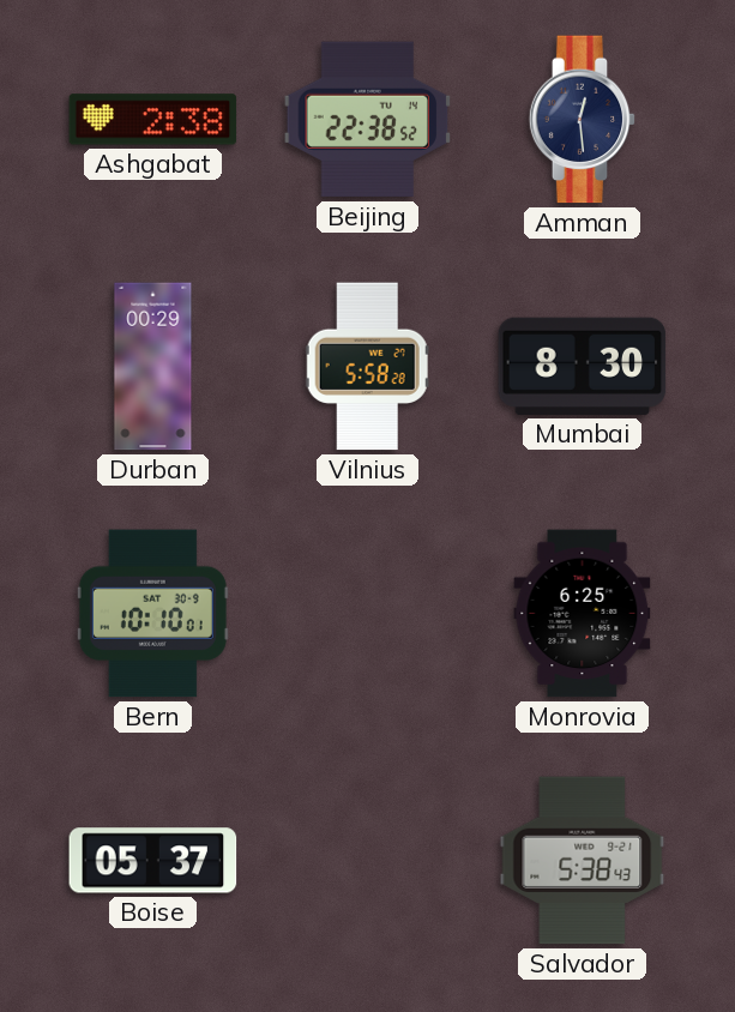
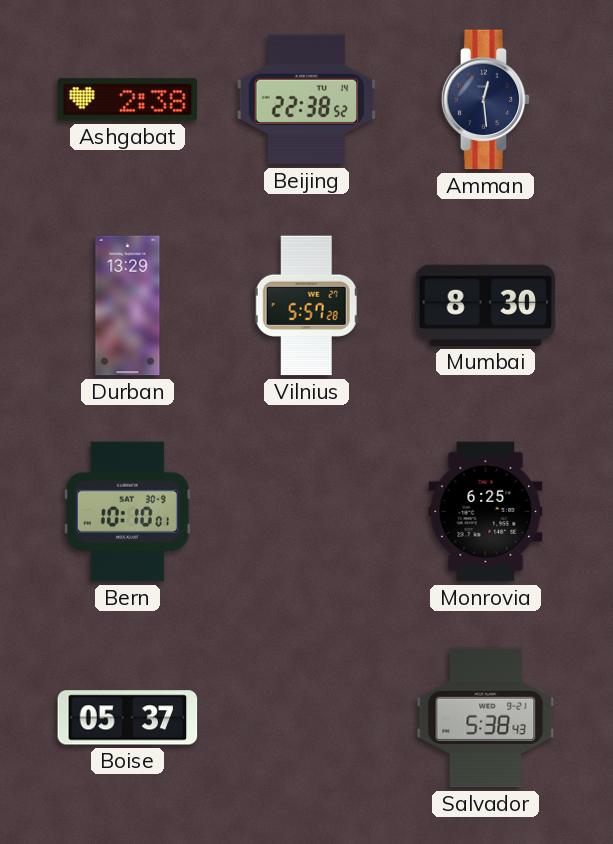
Durban: 00:29 -> 13:29
Vilnius: 5:58 -> 5:57
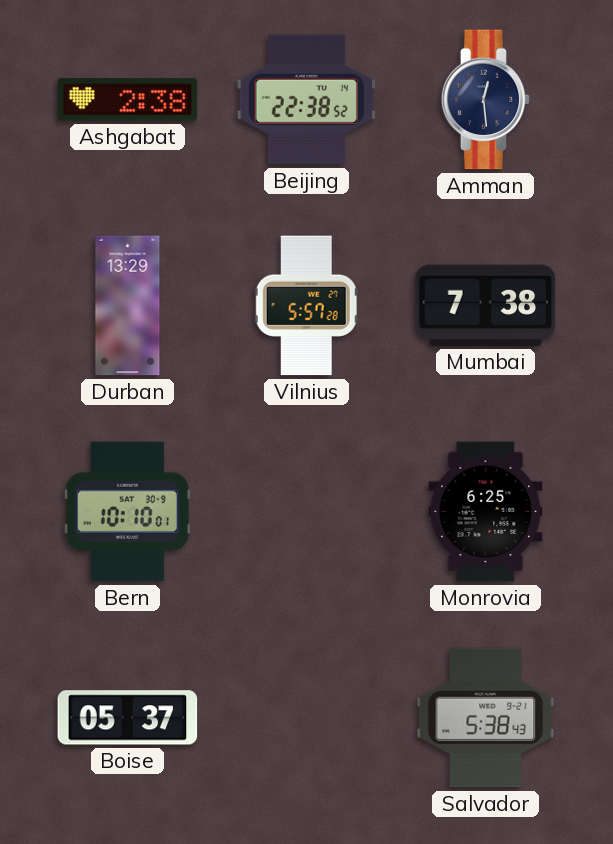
Mumbai: 8:30 -> 7:38
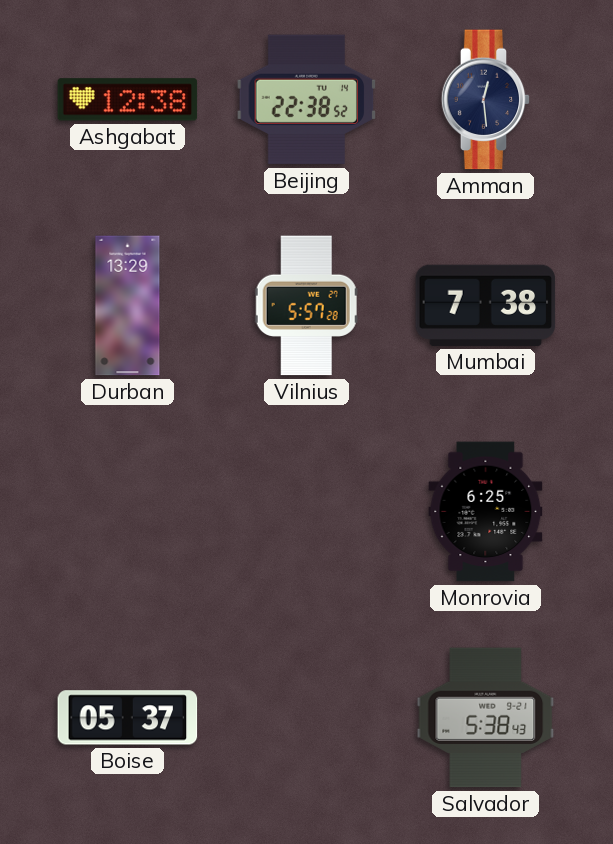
Ashgabat: 2:38 -> 12:38
Bern: 10:10 -> none
